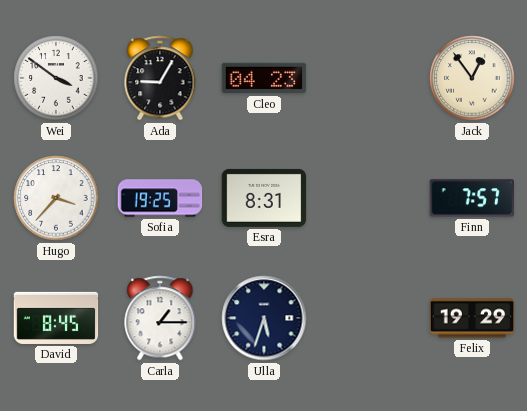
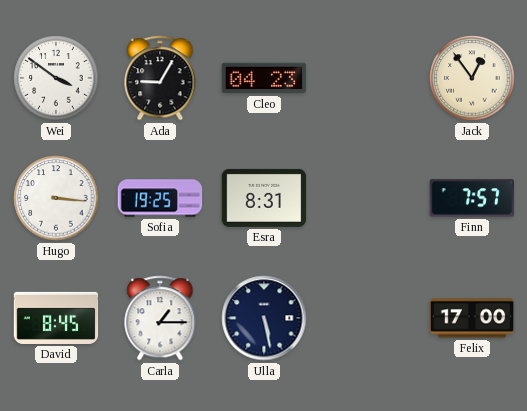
Hugo: 3:37 -> 3:16
Ulla: 5:33 -> 5:28
Felix: 19:29 -> 17:00
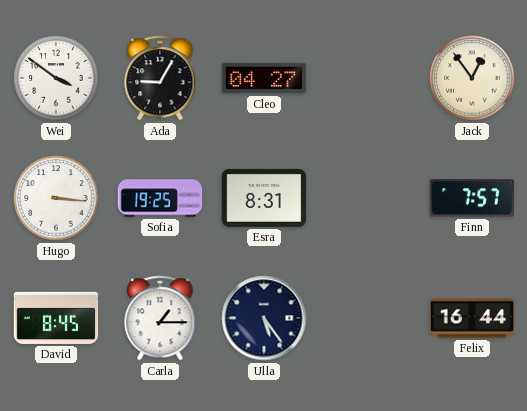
Cleo: 04:23 -> 04:27
Ulla: 5:28 -> 5:24
Felix: 17:00 -> 16:44
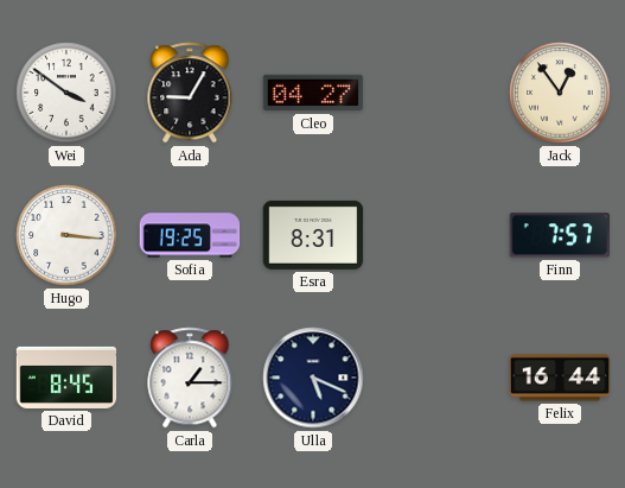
Ulla: 5:24 -> 5:19
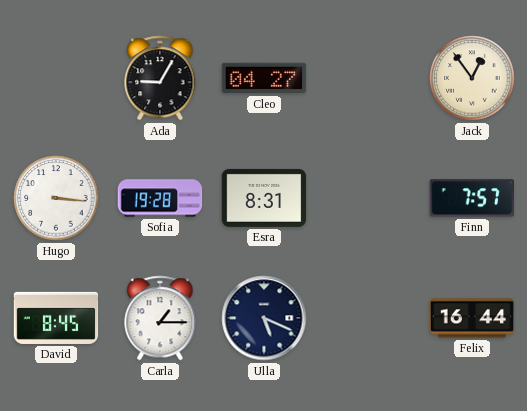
Wei: 3:51 -> none
Sofia: 19:25 -> 19:28
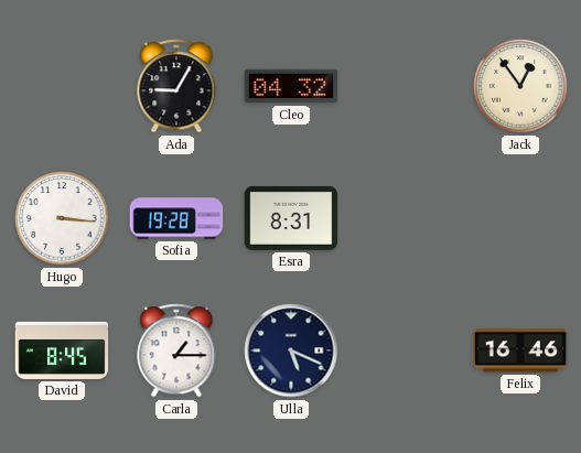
Cleo: 04:27 -> 04:32
Finn: 7:57 -> none
Felix: 16:44 -> 16:46
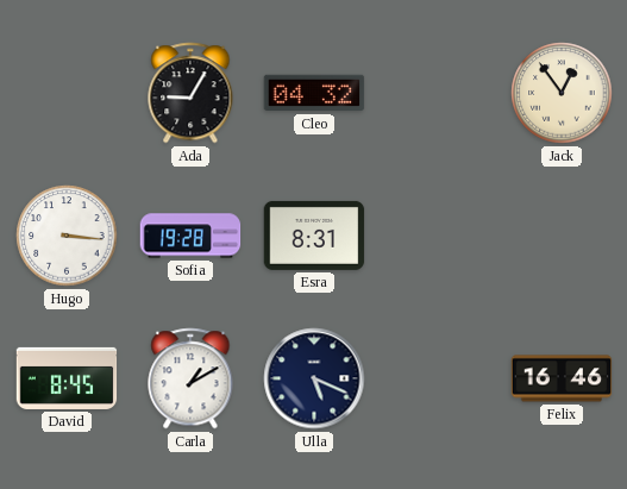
Carla: 1:15 -> 1:10
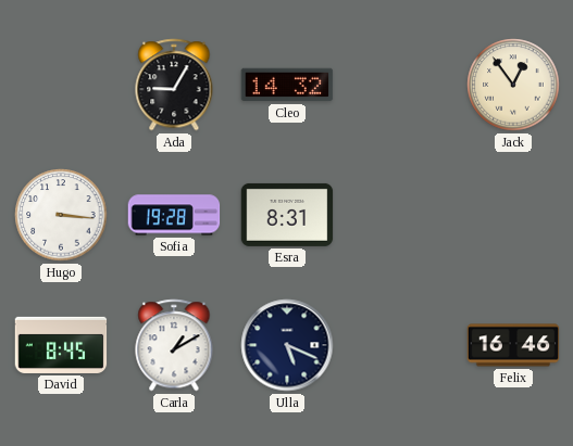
Cleo: 04:32 -> 14:32
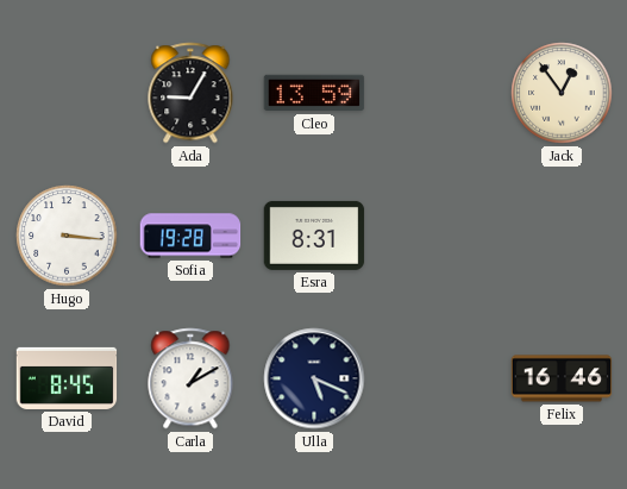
Cleo: 14:32 -> 13:59
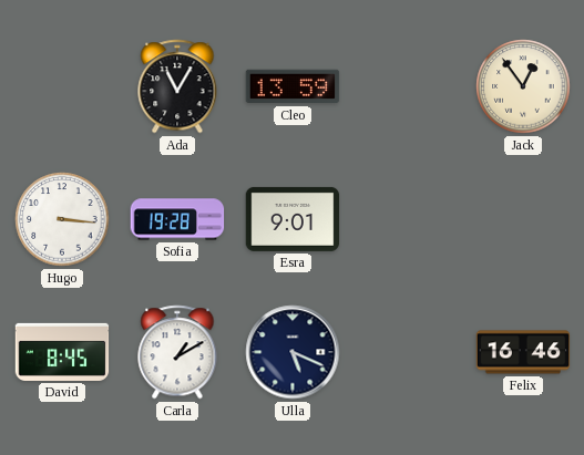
Ada: 9:05 -> 11:05
Esra: 8:31 -> 9:01
